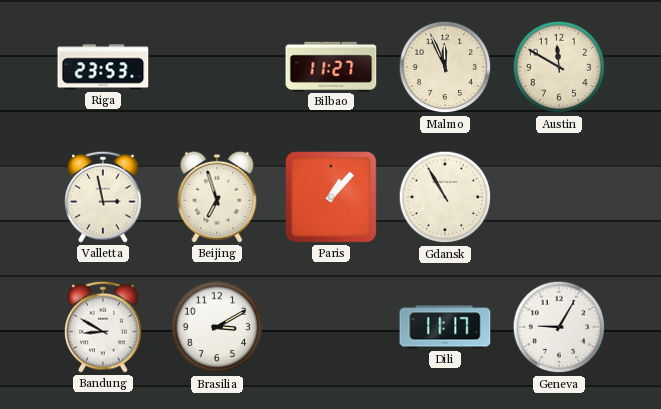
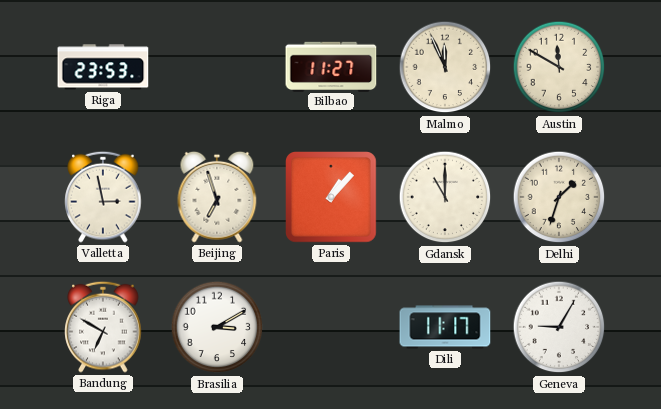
Gdansk: 10:55 -> 11:00
Delhi: none -> 1:33
Bandung: 8:50 -> 6:50
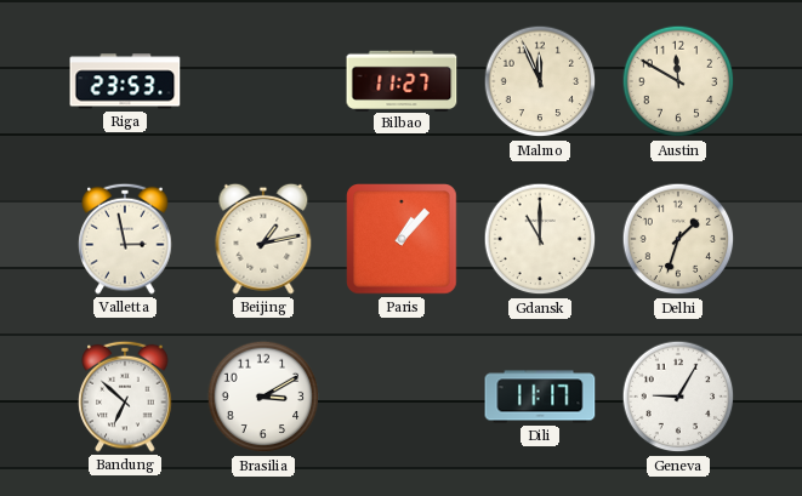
Beijing: 6:57 -> 1:13
Bandung: 6:50 -> 6:52
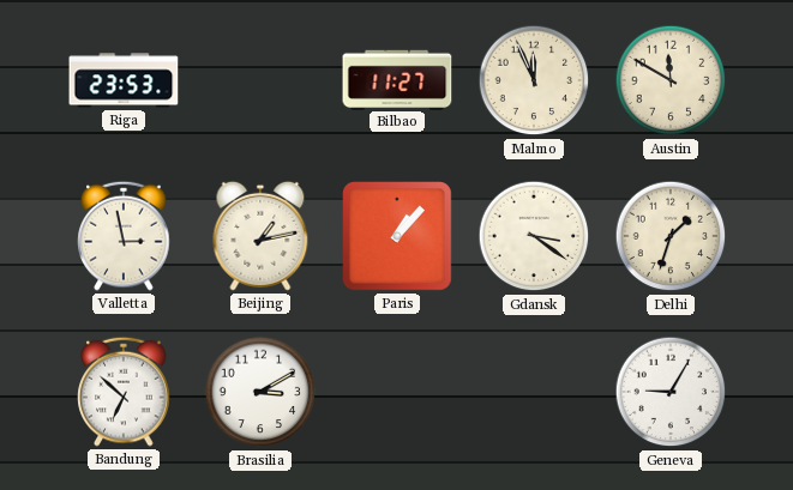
Gdansk: 11:00 -> 3:21
Dili: 11:17 -> none
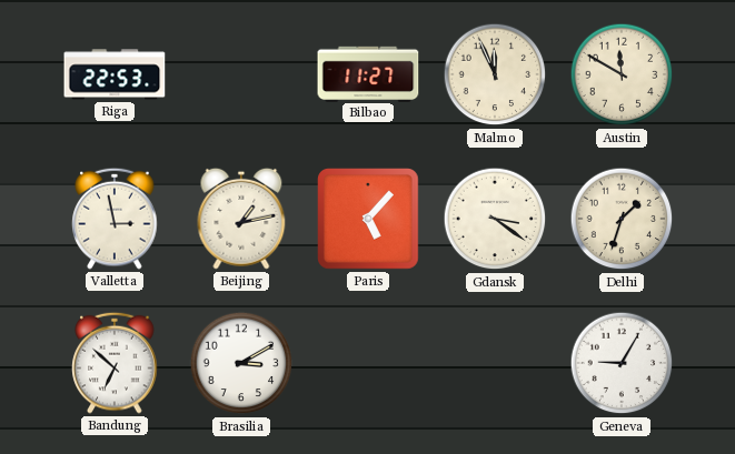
Riga: 23:53 -> 22:53
Paris: 1:07 -> 5:07
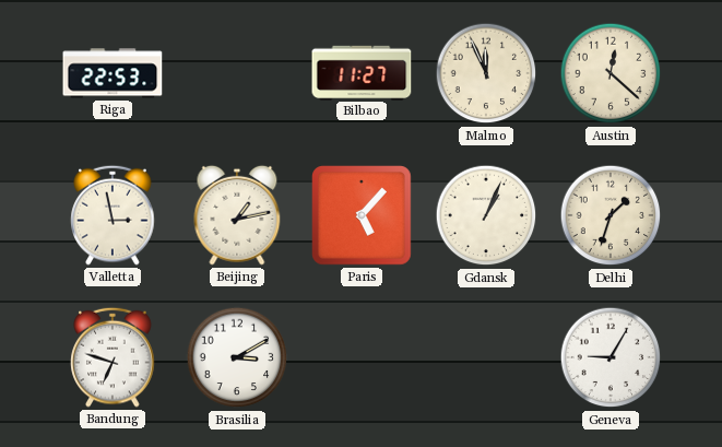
Austin: 11:50 -> 12:22
Gdansk: 3:21 -> 1:04
Bandung: 6:52 -> 6:48
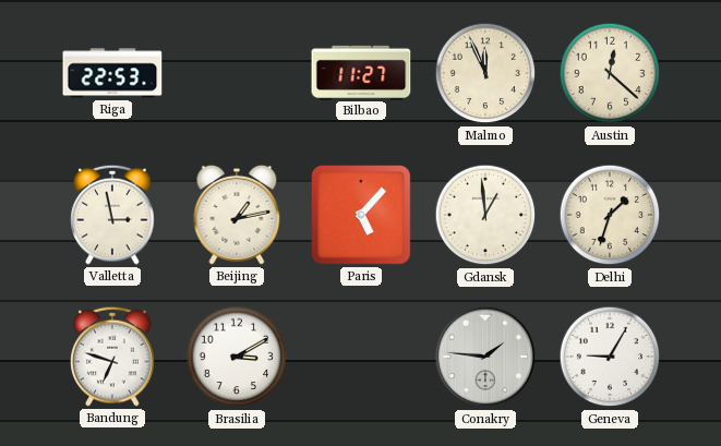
Gdansk: 1:04 -> 12:59
Conakry: none -> 1:46
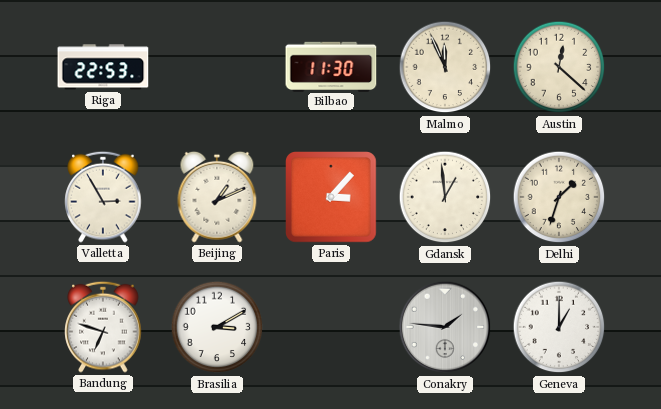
Bilbao: 11:27 -> 11:30
Valletta: 2:58 -> 2:55
Beijing: 1:13 -> 1:11
Paris: 5:07 -> 3:07
Geneva: 9:05 -> 1:00
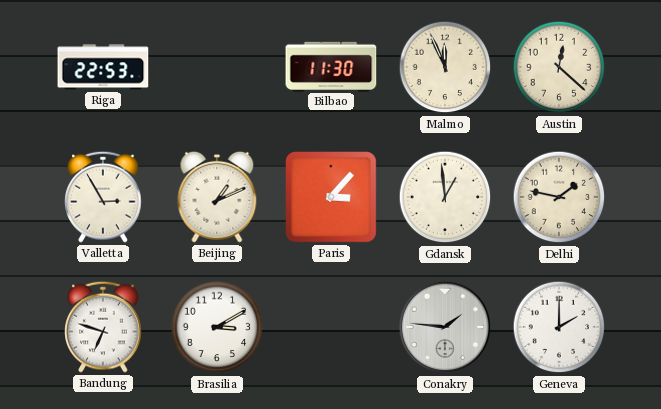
Delhi: 1:33 -> 1:47
Geneva: 1:00 -> 2:00
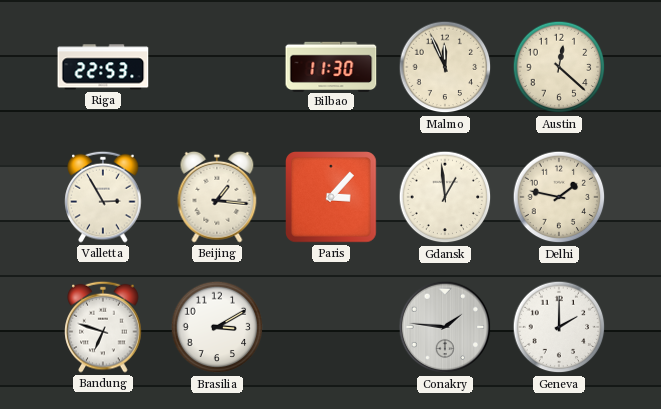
Beijing: 1:11 -> 1:16
